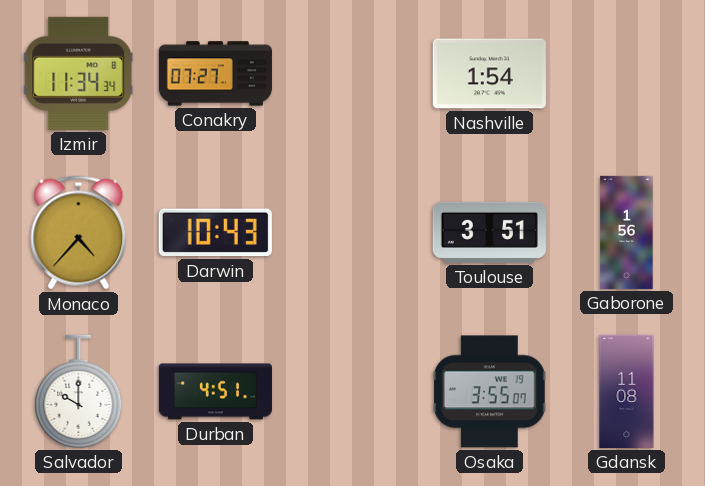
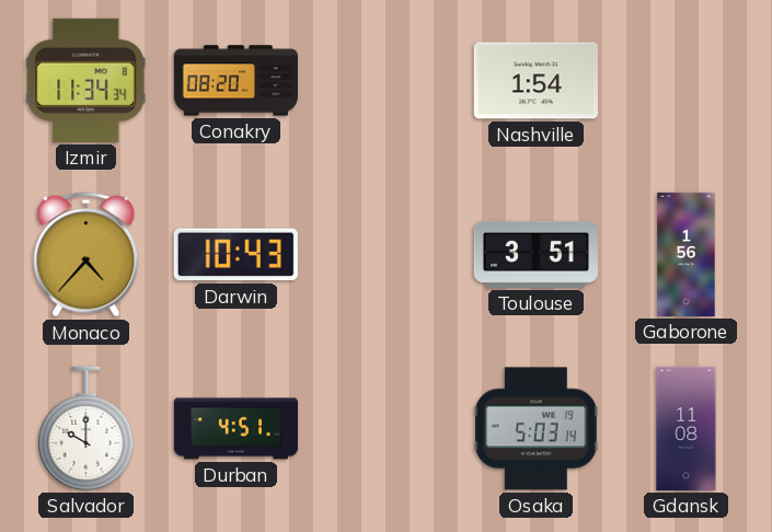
Conakry: 07:27 -> 08:20
Osaka: 3:55 -> 5:03
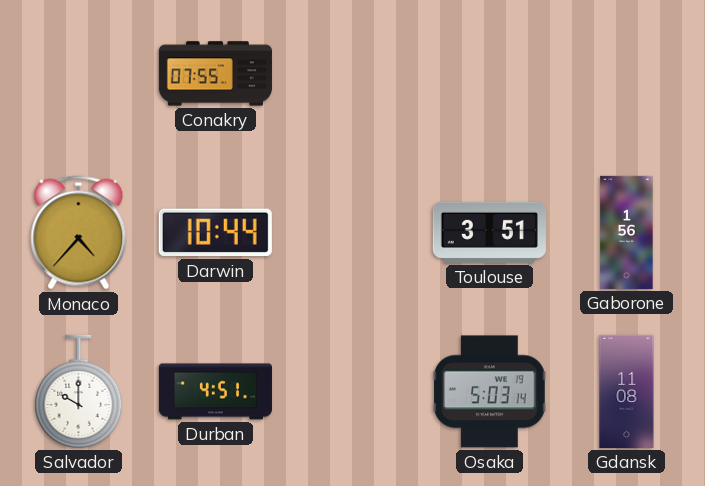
Izmir: 11:34 -> none
Conakry: 08:20 -> 07:55
Nashville: 1:54 -> none
Darwin: 10:43 -> 10:44
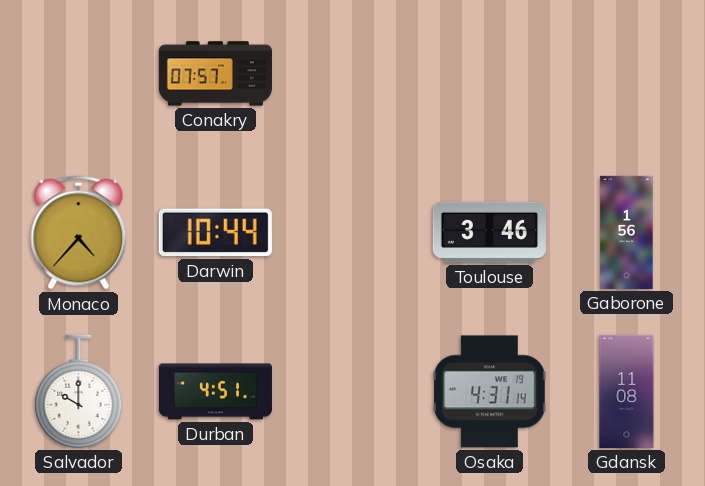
Conakry: 07:55 -> 07:57
Toulouse: 3:51 -> 3:46
Osaka: 5:03 -> 4:31
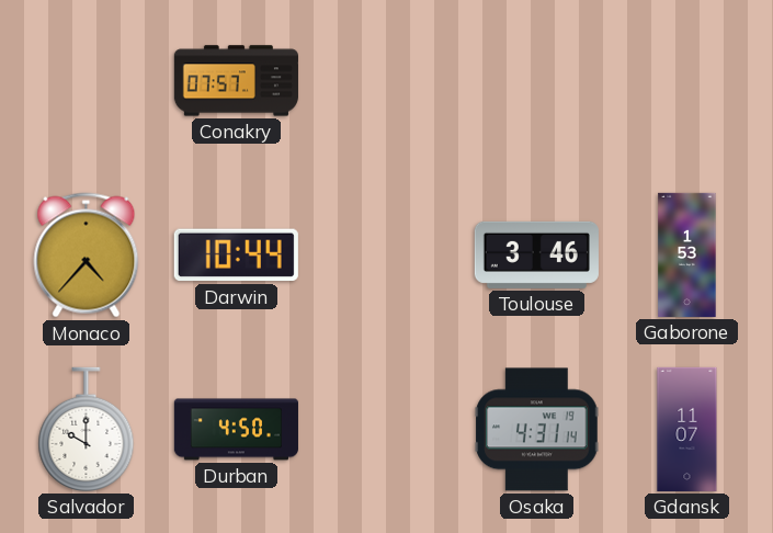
Gaborone: 1:56 -> 1:53
Durban: 4:51 -> 4:50
Gdansk: 11:08 -> 11:07
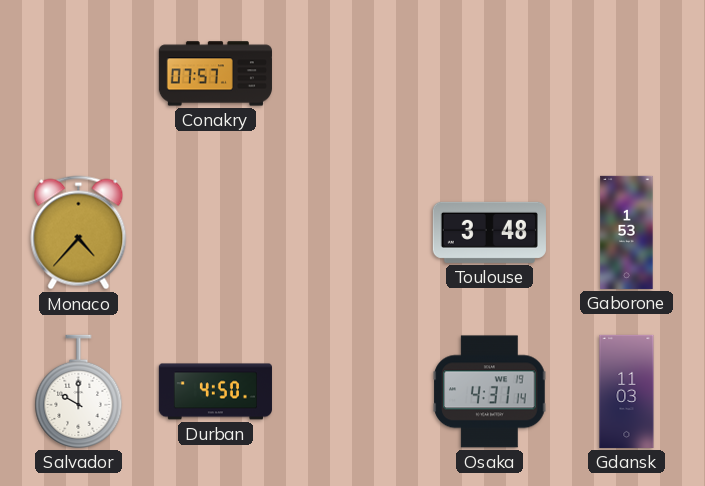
Darwin: 10:44 -> none
Toulouse: 3:46 -> 3:48
Gdansk: 11:07 -> 11:03
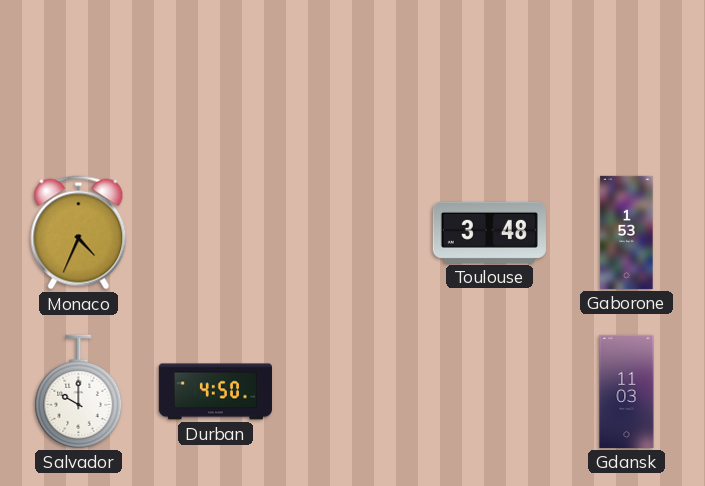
Conakry: 07:57 -> none
Monaco: 4:37 -> 4:34
Osaka: 4:31 -> none
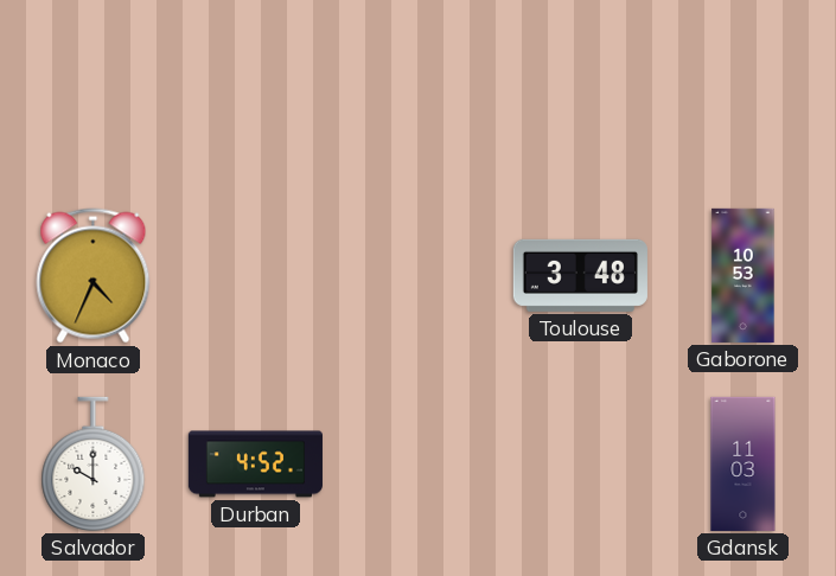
Gaborone: 1:53 -> 10:53
Durban: 4:50 -> 4:52
